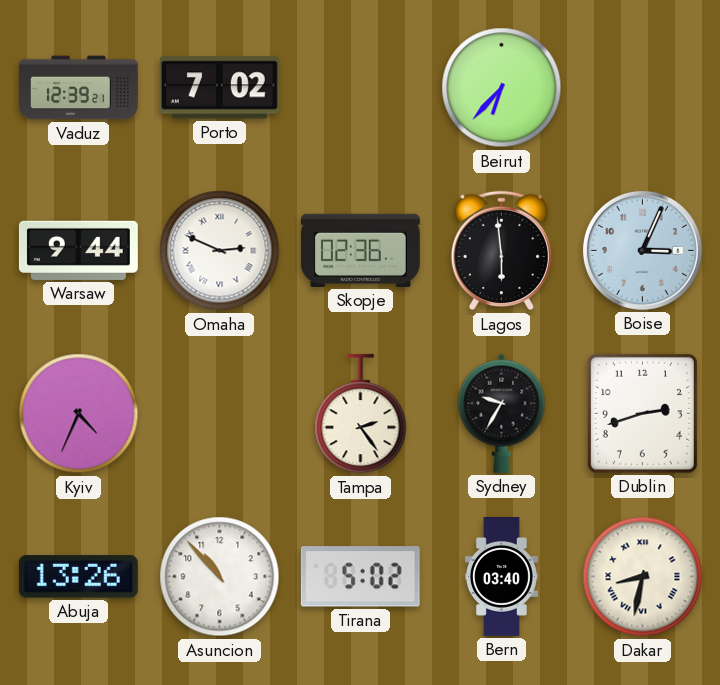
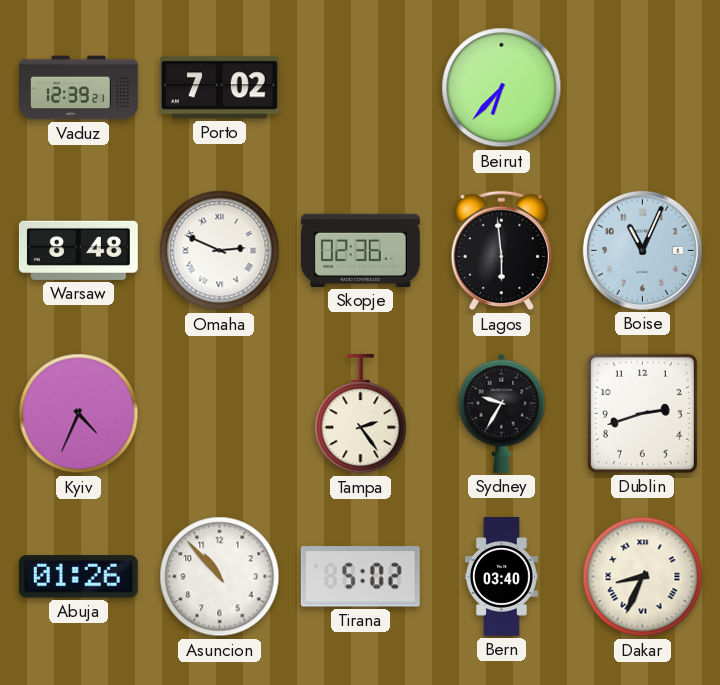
Warsaw: 9:44 -> 8:48
Boise: 3:04 -> 11:04
Abuja: 13:26 -> 01:26
Dakar: 8:32 -> 8:34
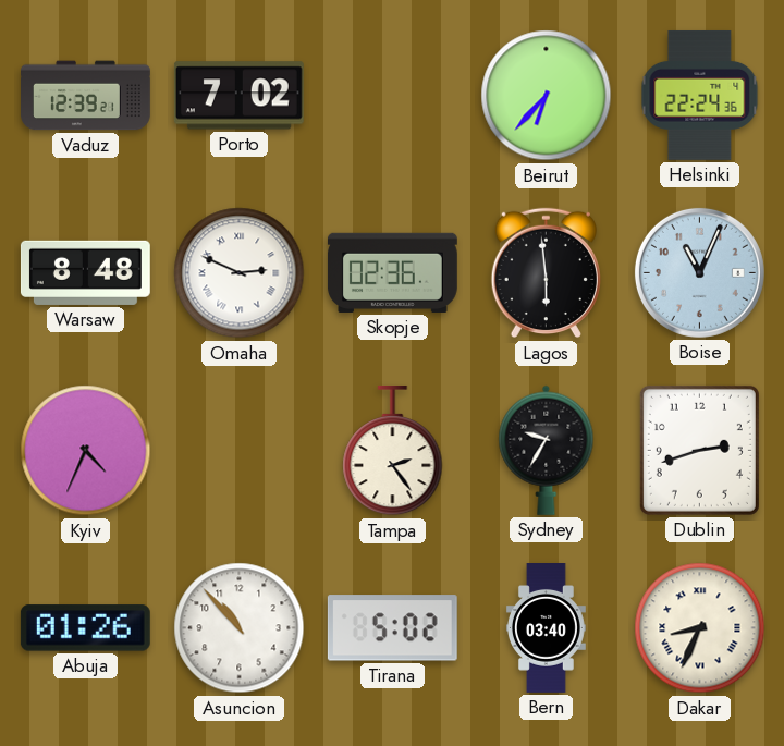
Helsinki: none -> 22:24
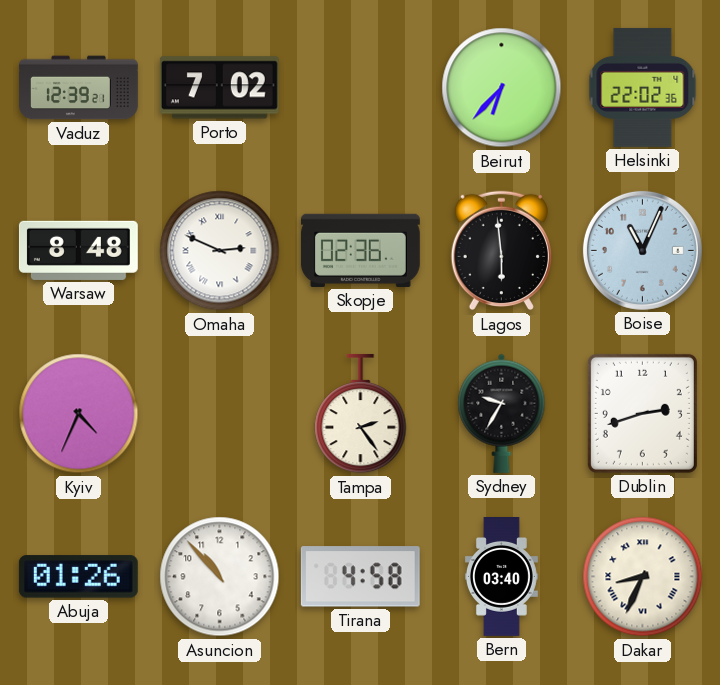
Helsinki: 22:24 -> 22:02
Tirana: 5:02 -> 4:58
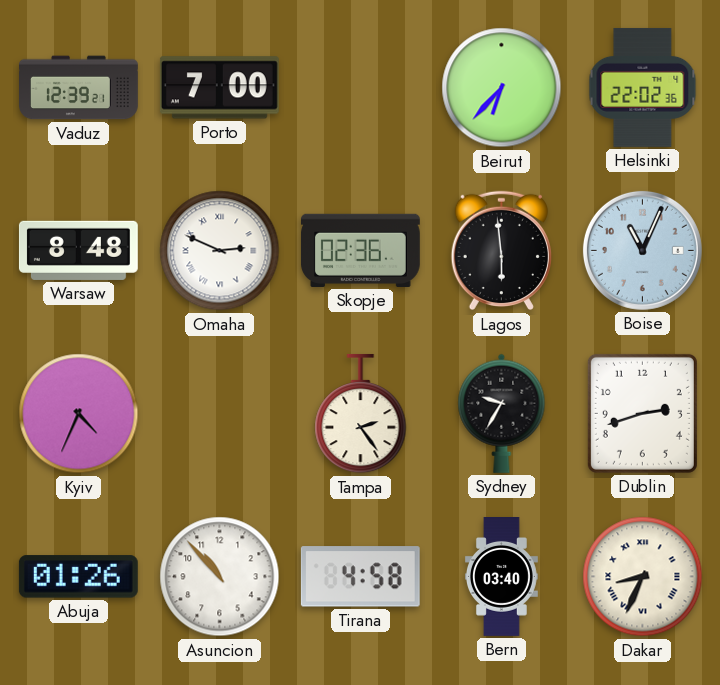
Porto: 7:02 -> 7:00
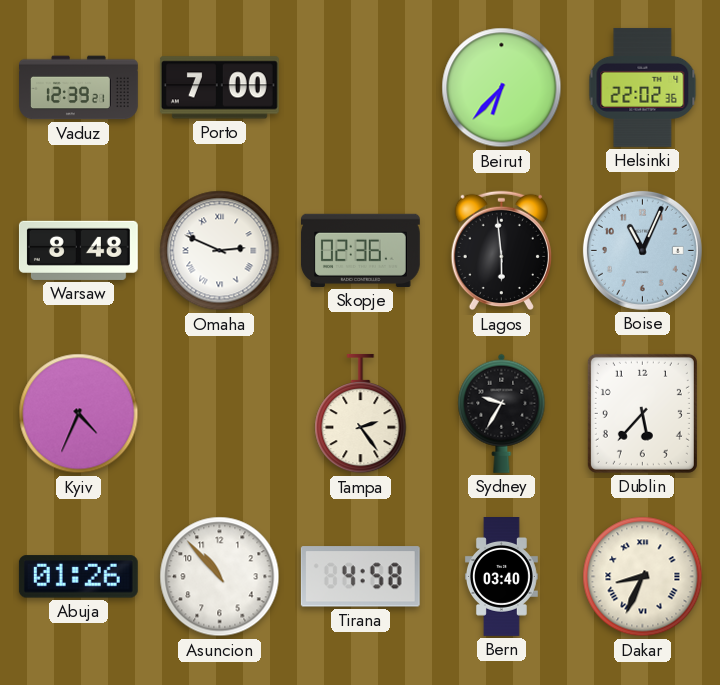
Dublin: 2:42 -> 5:37
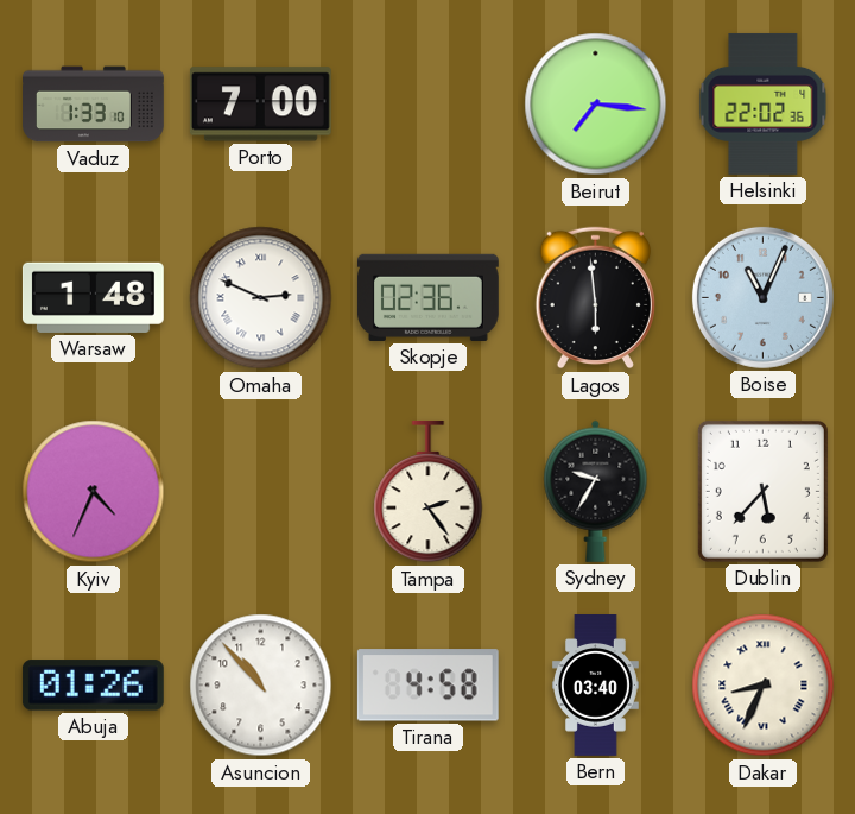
Vaduz: 12:39 -> 1:33
Beirut: 6:37 -> 7:16
Warsaw: 8:48 -> 1:48
